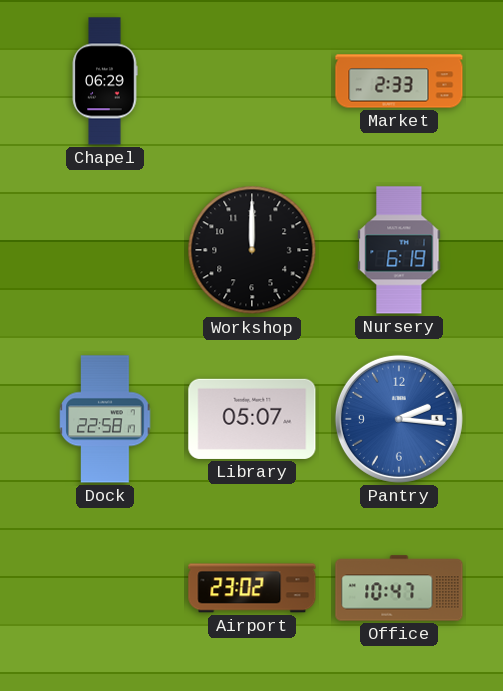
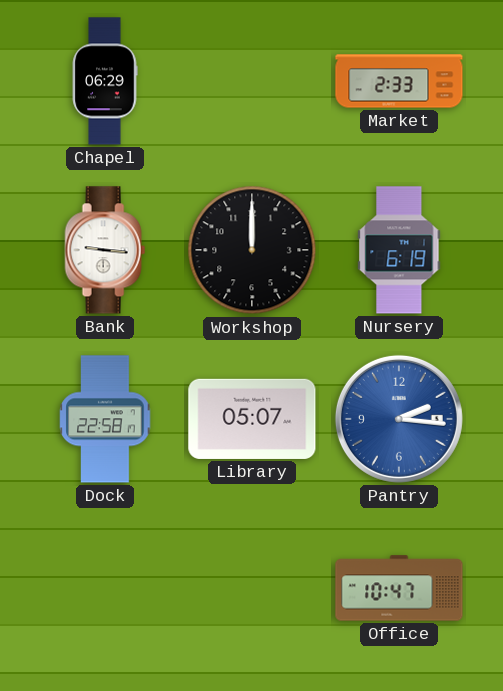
Bank: none -> 9:16
Airport: 23:02 -> none
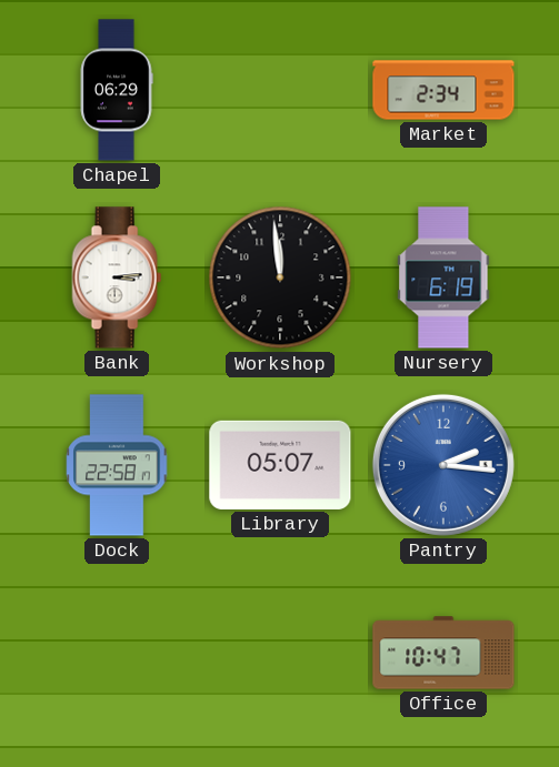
Market: 2:33 -> 2:34
Bank: 9:16 -> 3:14
Workshop: 12:00 -> 11:59
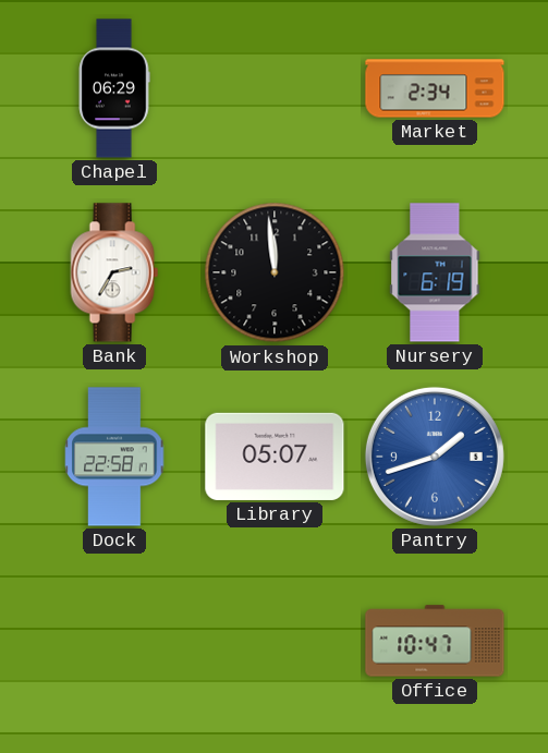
Bank: 3:14 -> 2:35
Pantry: 2:16 -> 1:42
